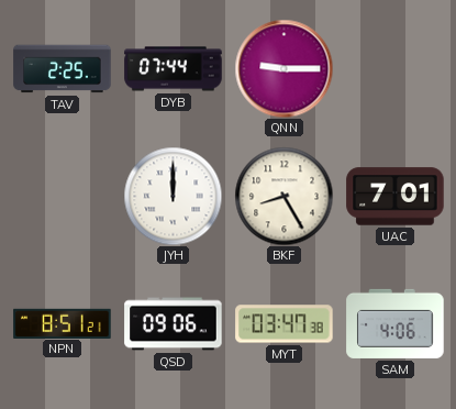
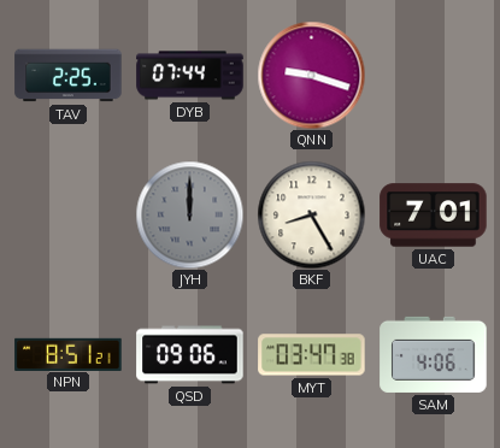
QNN: 9:15 -> 9:18
JYH dial: white -> grey
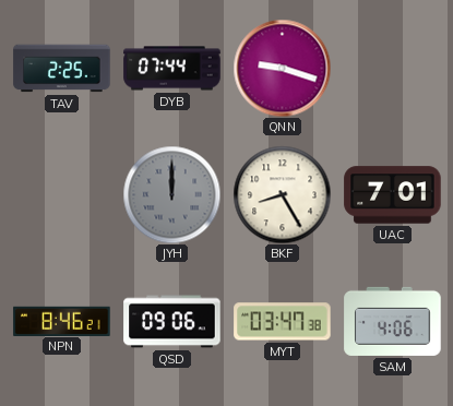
NPN: 8:51 -> 8:46
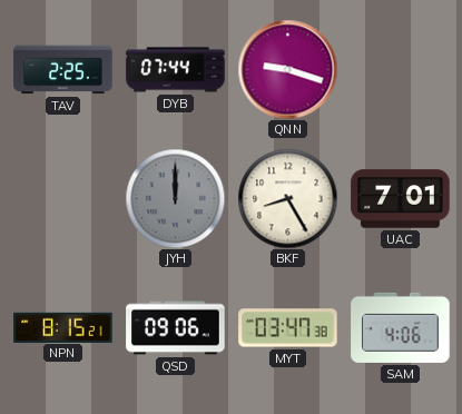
NPN: 8:46 -> 8:15
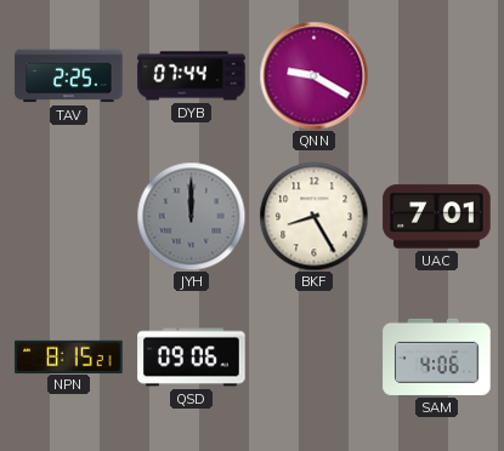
QNN: 9:18 -> 9:20
MYT: 03:47 -> none
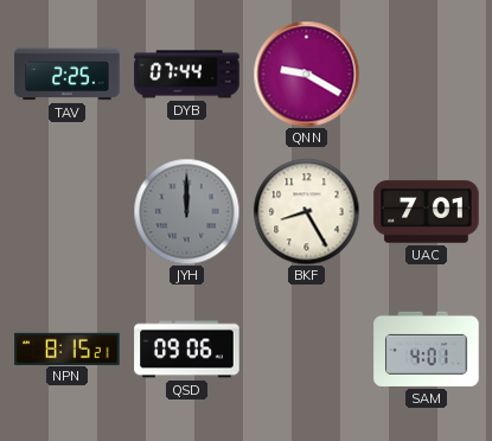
SAM: 4:06 -> 4:01
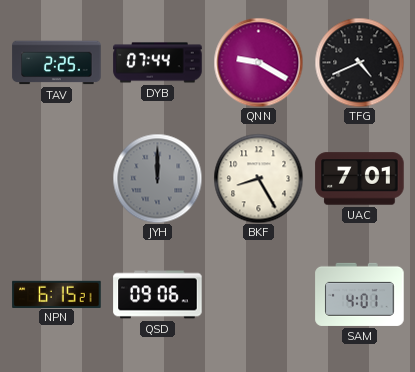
TFG: none -> 4:41
NPN: 8:15 -> 6:15
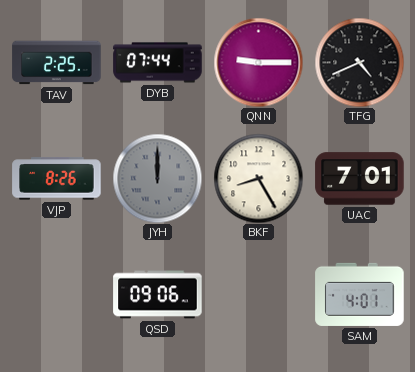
QNN: 9:20 -> 9:15
VJP: none -> 8:26
NPN: 6:15 -> none
